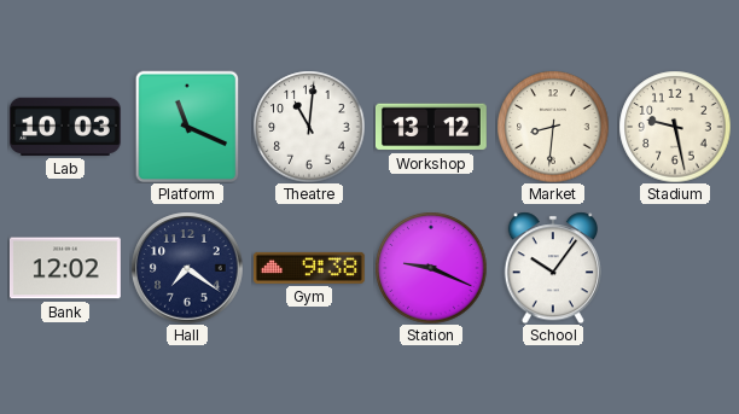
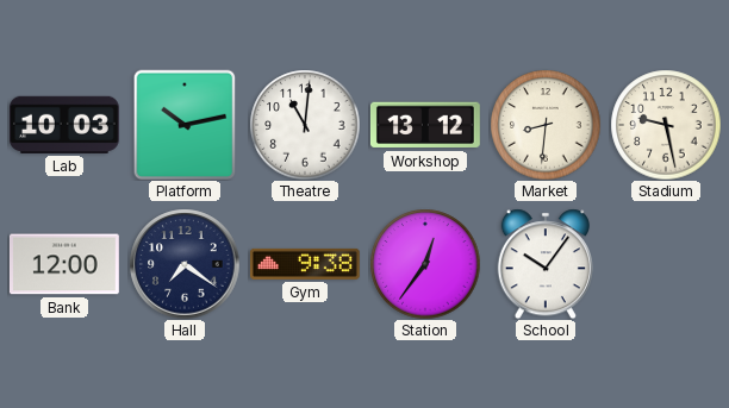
Platform: 11:19 -> 10:13
Bank: 12:02 -> 12:00
Station: 9:19 -> 12:36
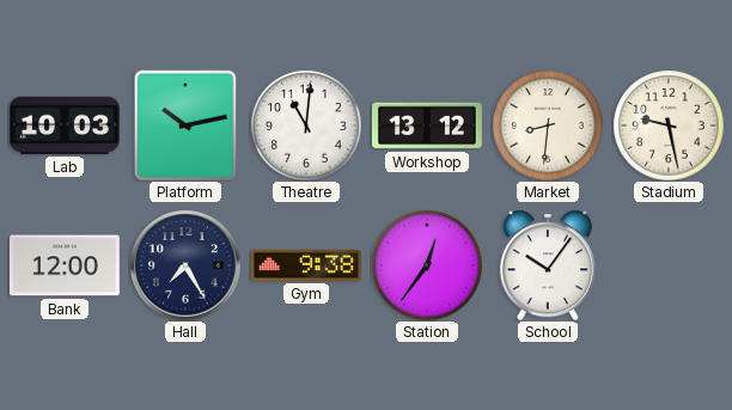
Hall: 7:21 -> 7:25
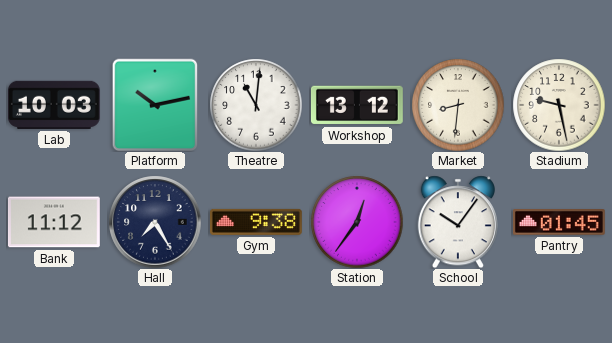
Bank: 12:00 -> 11:12
Pantry: none -> 01:45
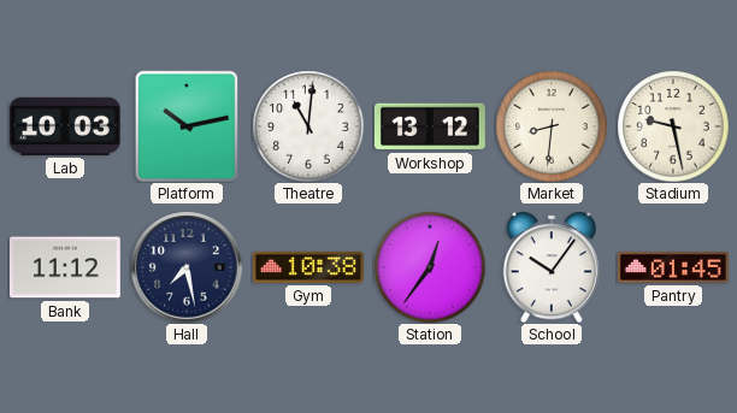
Hall: 7:25 -> 7:28
Gym: 9:38 -> 10:38
